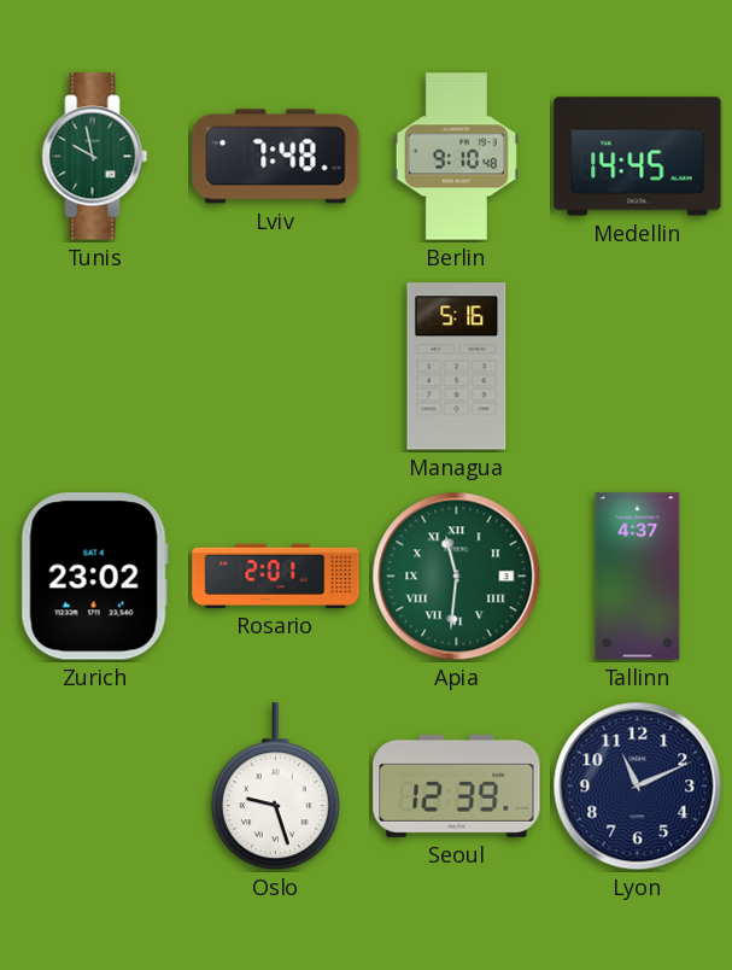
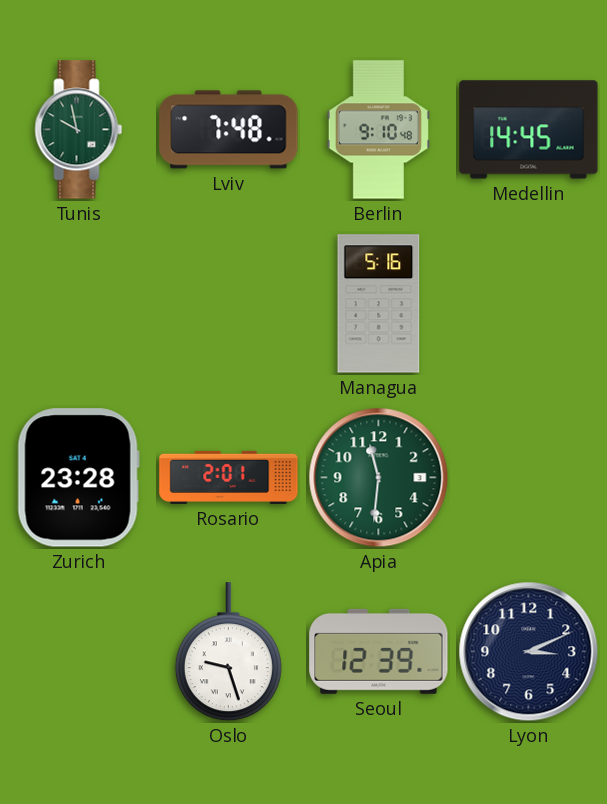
Zurich: 23:02 -> 23:28
Apia numerals: Roman -> Arabic
Tallinn: 4:37 -> none
Lyon: 11:11 -> 3:11
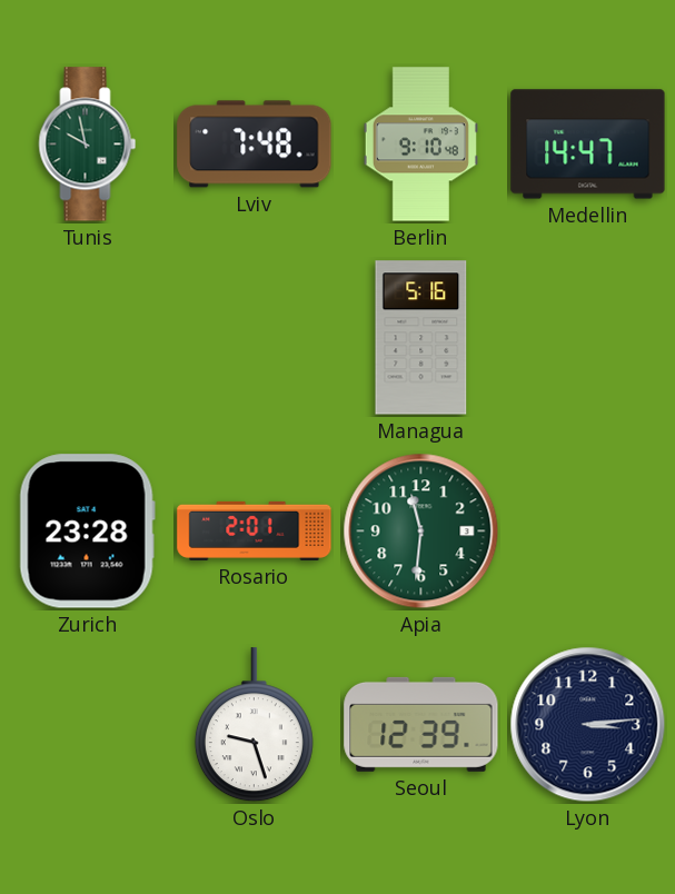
Medellin: 14:45 -> 14:47
Lyon: 3:11 -> 3:14
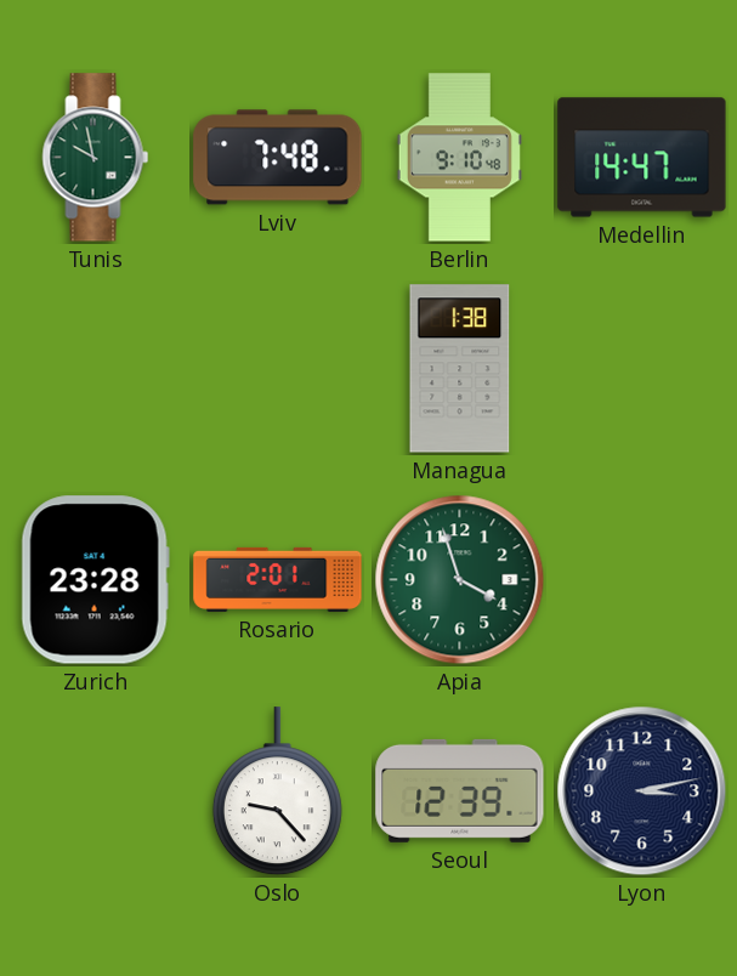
Managua: 5:16 -> 1:38
Apia: 11:31 -> 3:57
Oslo: 9:27 -> 9:23
Lyon: 3:14 -> 3:13
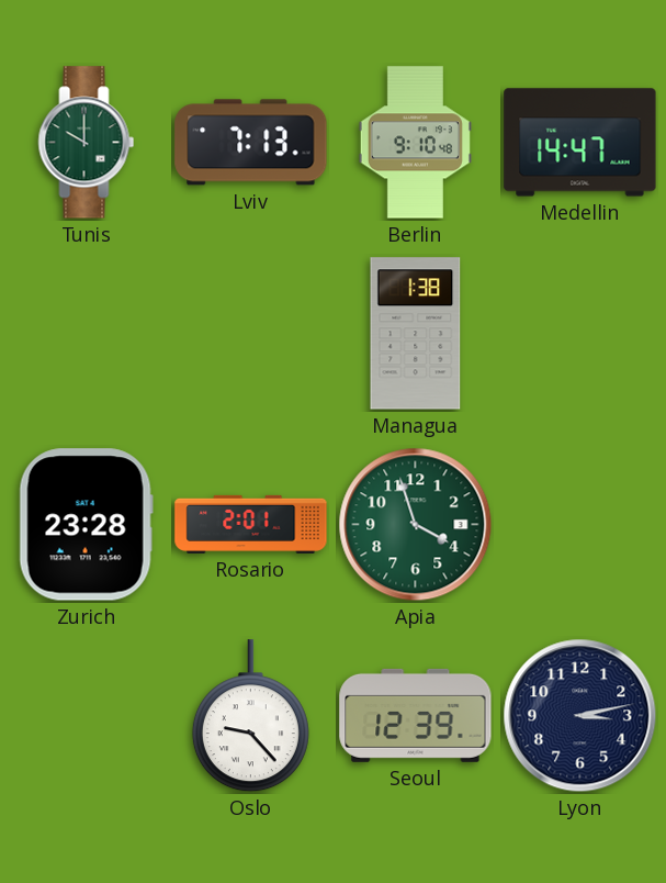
Tunis: 9:58 -> 10:00
Lviv: 7:48 -> 7:13
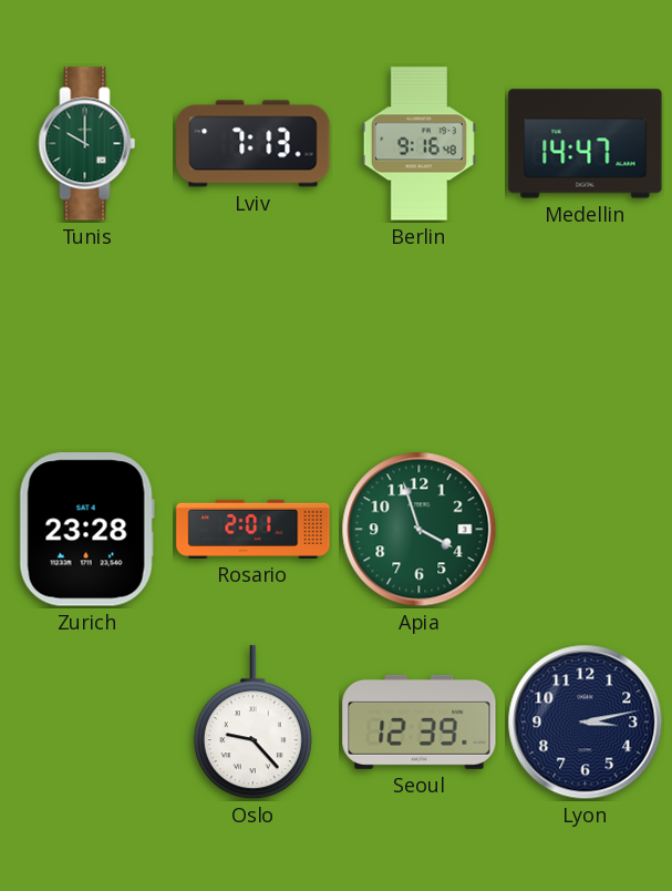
Berlin: 9:10 -> 9:16
Managua: 1:38 -> none
